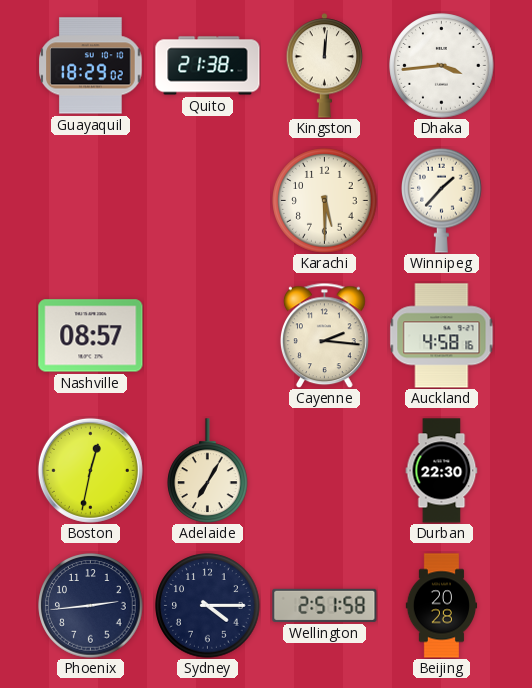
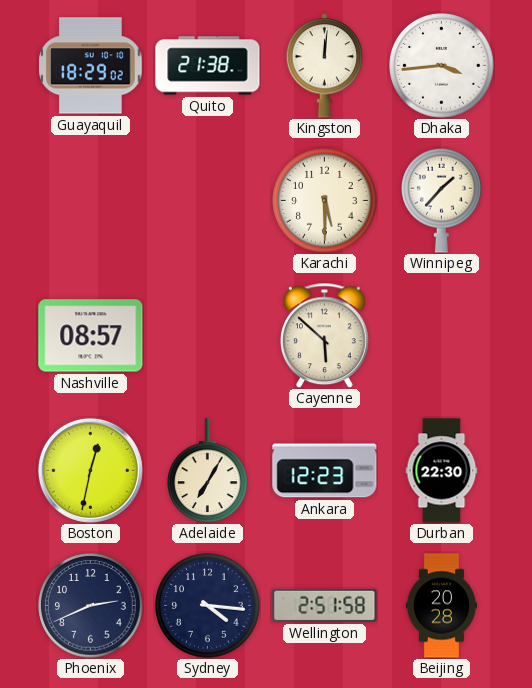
Cayenne: 2:16 -> 5:52
Auckland: 4:58 -> none
Ankara: none -> 12:23
Phoenix: 2:44 -> 2:41
Sydney: 4:15 -> 4:16
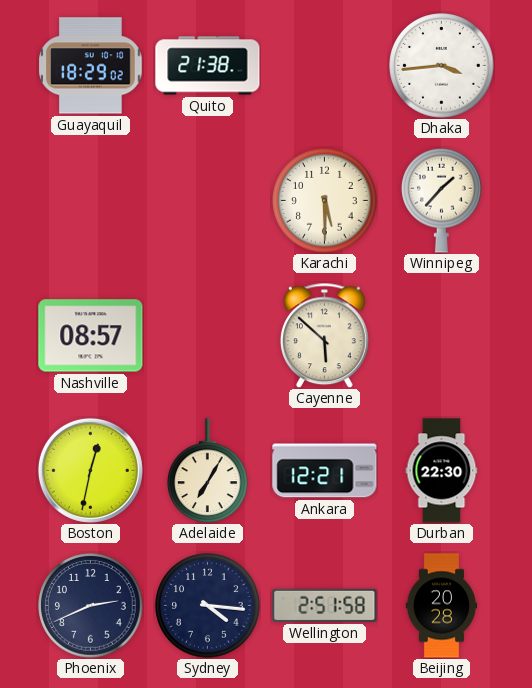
Kingston: 12:01 -> none
Ankara: 12:23 -> 12:21
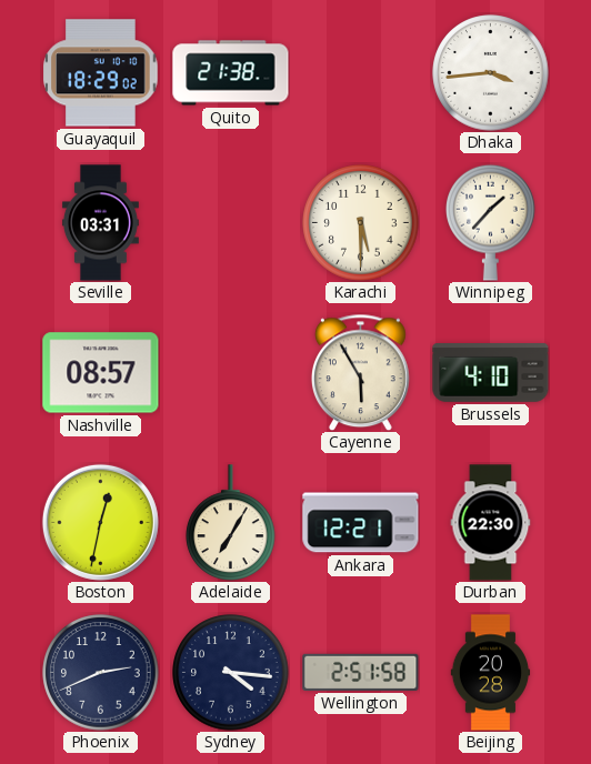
Seville: none -> 03:31
Cayenne: 5:52 -> 5:55
Brussels: none -> 4:10
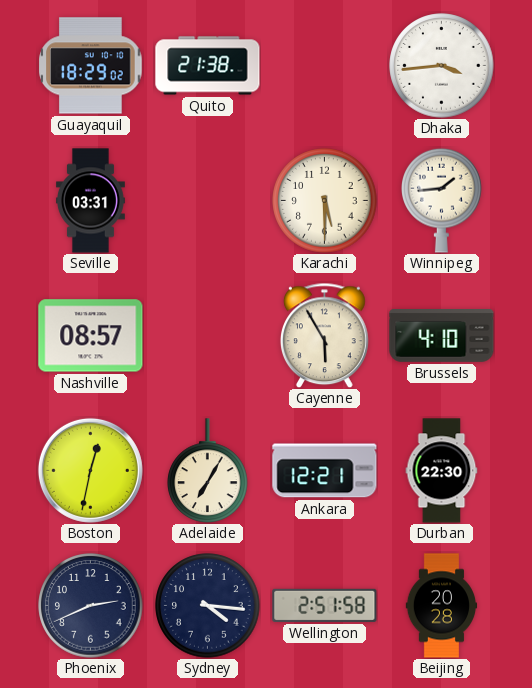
Winnipeg: 1:37 -> 1:44
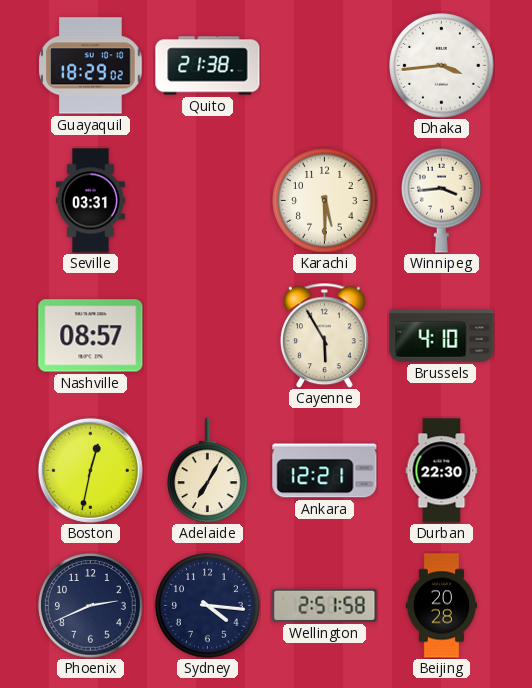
Winnipeg: 1:44 -> 3:44
